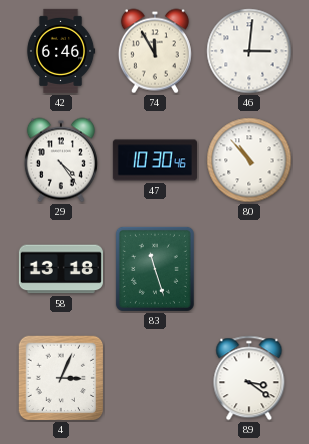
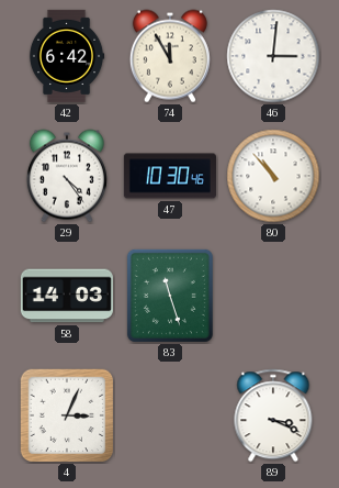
42: 6:46 -> 6:42
58: 13:18 -> 14:03
89: 3:21 -> 3:19
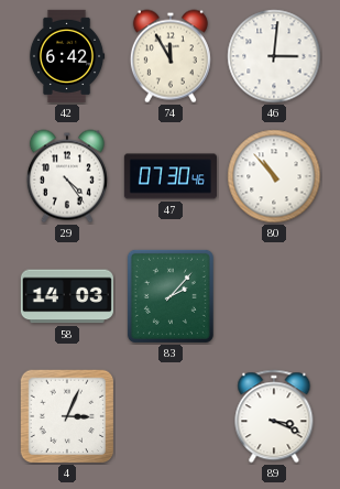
47: 10:30 -> 07:30
83: 11:27 -> 2:07
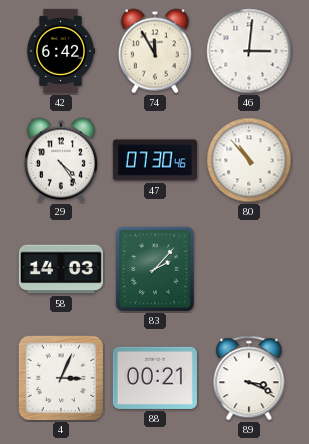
88: none -> 00:21
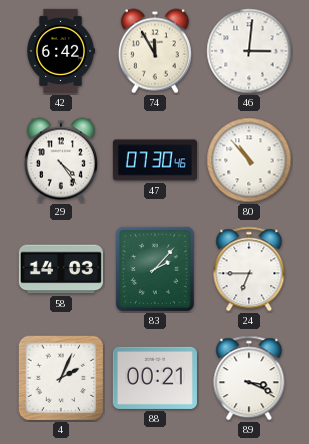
24: none -> 6:45
4: 3:04 -> 2:04
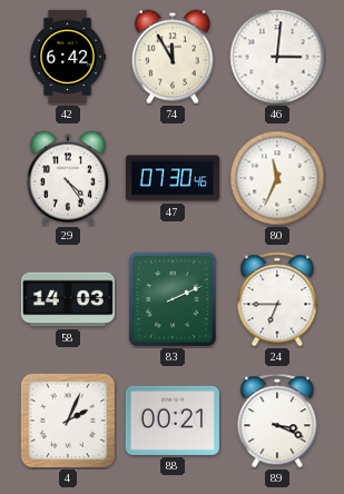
80: 10:53 -> 11:34
83: 2:07 -> 2:11
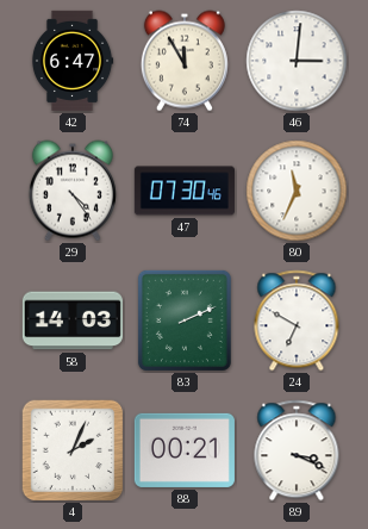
42: 6:42 -> 6:47
24: 6:45 -> 6:50
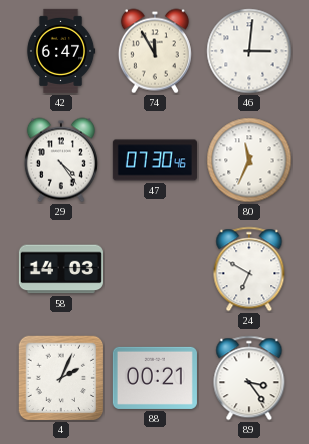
83: 2:11 -> none
89: 3:19 -> 3:24
